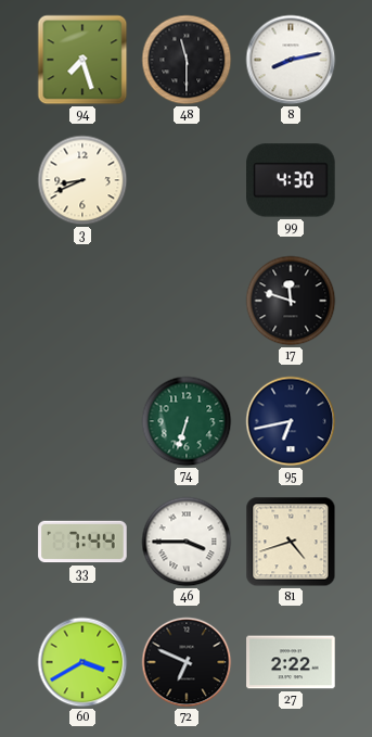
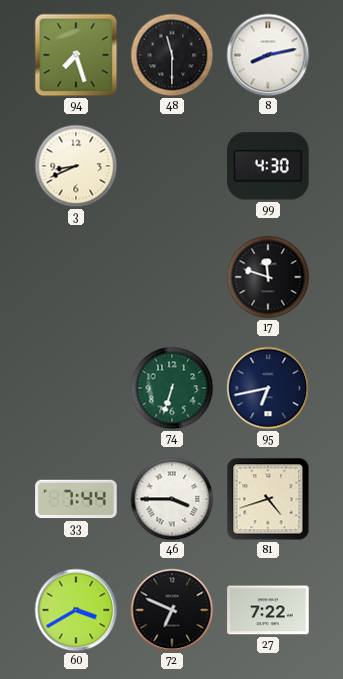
27: 2:22 -> 7:22
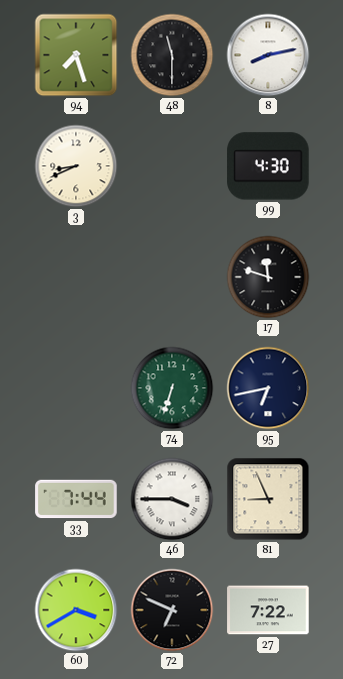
81: 4:42 -> 8:56
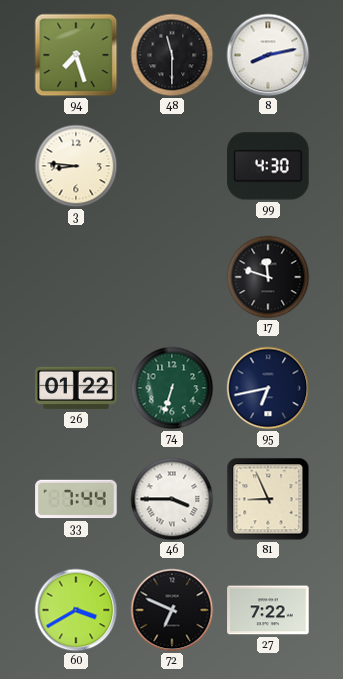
3: 8:41 -> 8:46
26: none -> 01:22
